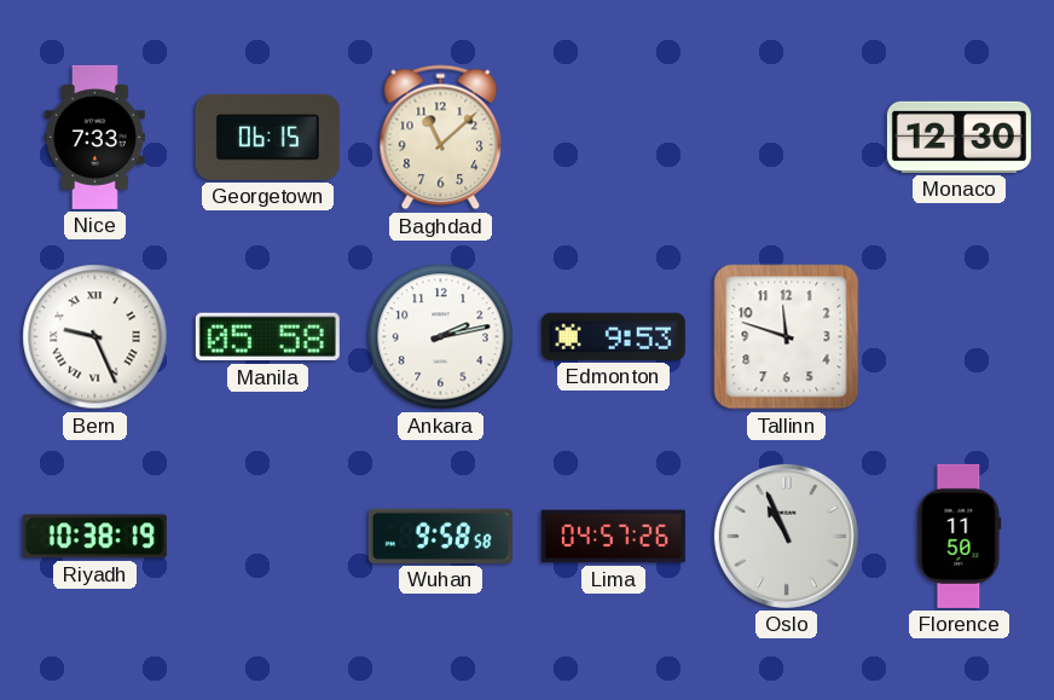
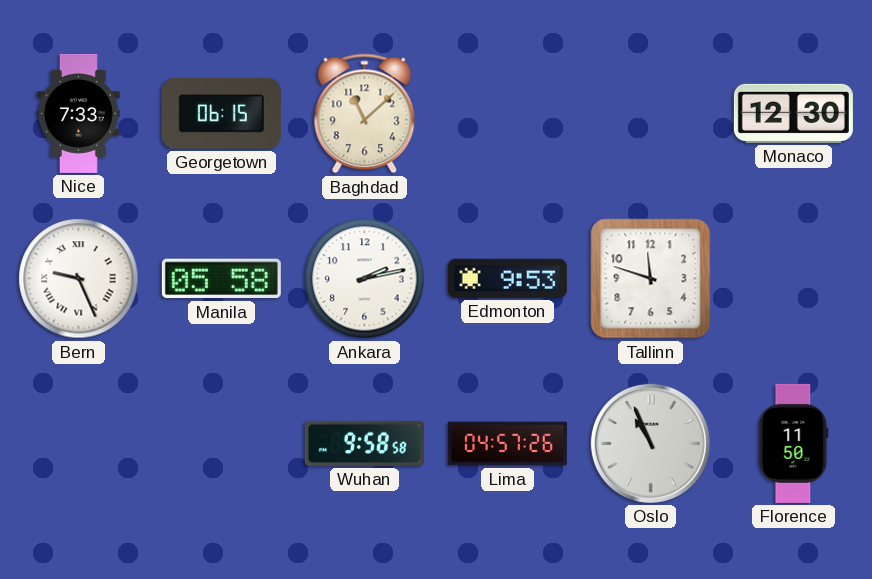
Riyadh: 10:38 -> none
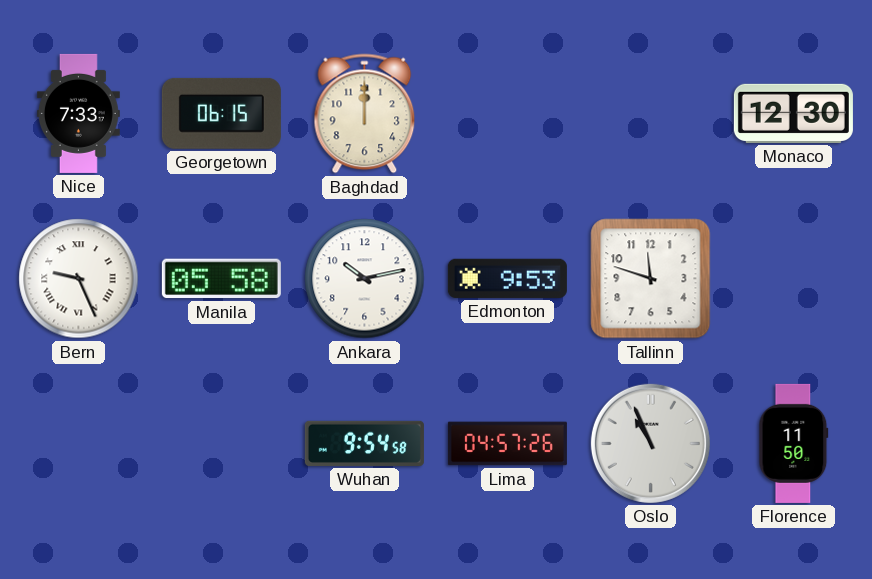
Baghdad: 11:08 -> 12:00
Ankara: 2:13 -> 10:13
Wuhan: 9:58 -> 9:54
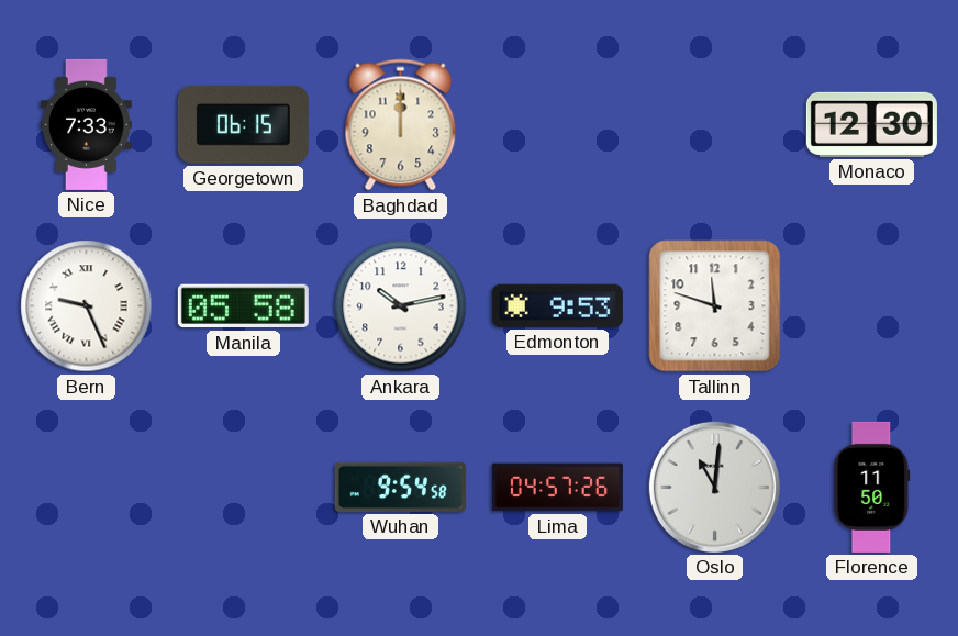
Oslo: 10:56 -> 11:01
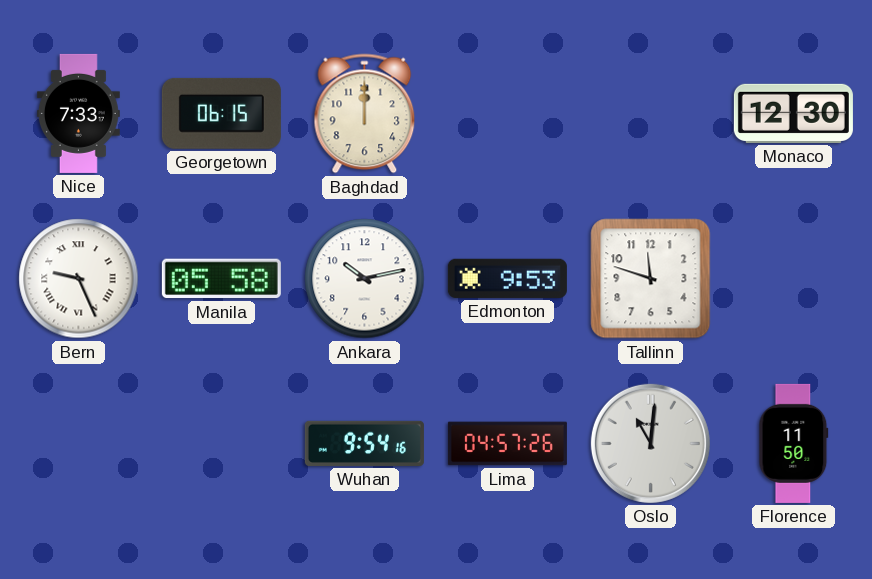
Wuhan: 9:54:58 -> 9:54:16
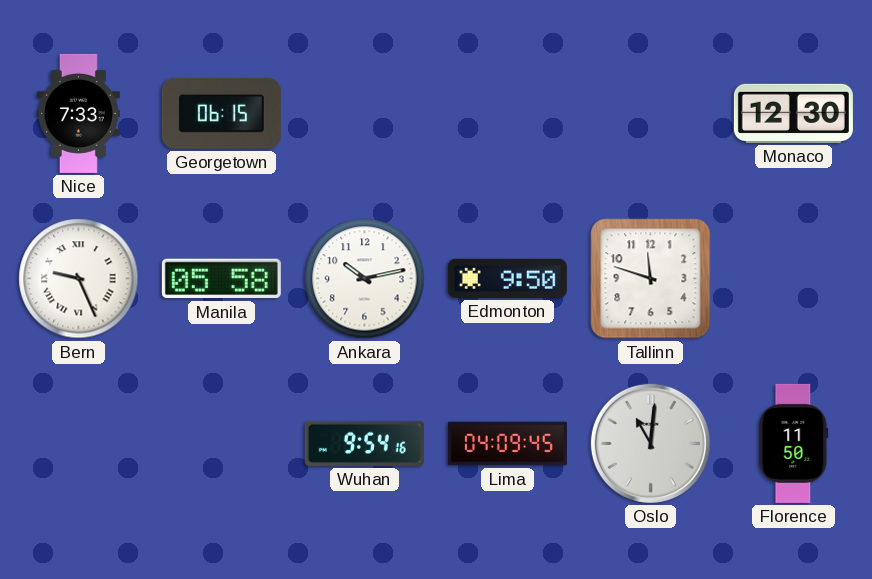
Baghdad: 12:00 -> none
Edmonton: 9:53 -> 9:50
Lima: 04:57 -> 04:09
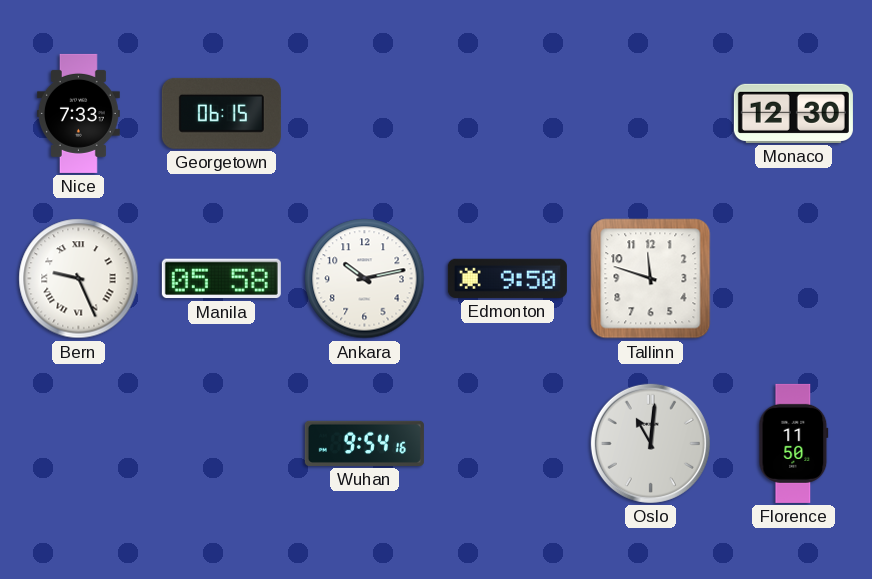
Lima: 04:09 -> none
